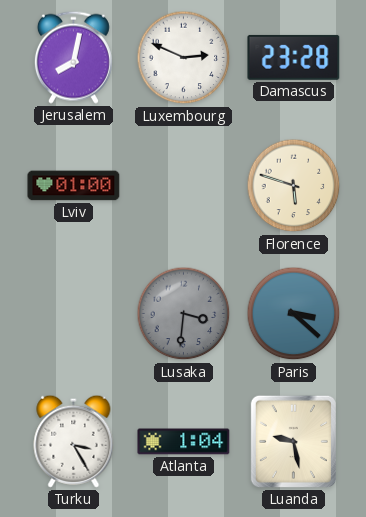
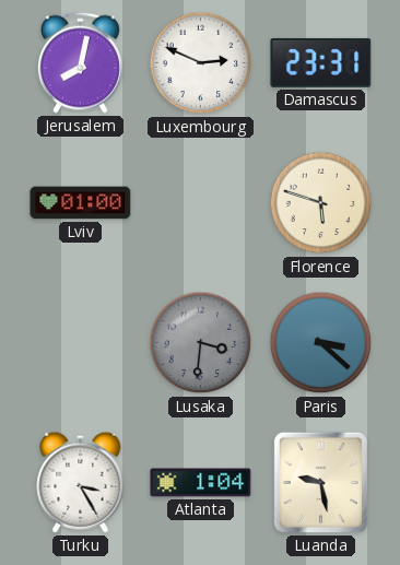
Damascus: 23:28 -> 23:31
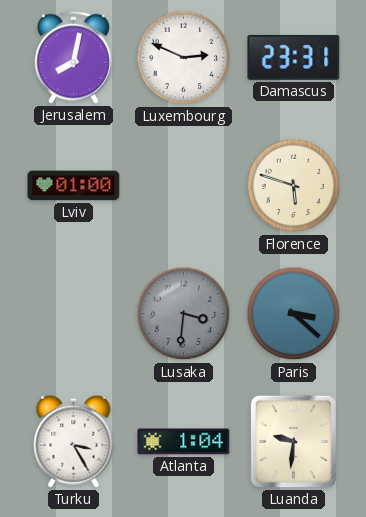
Luanda: 9:28 -> 9:31
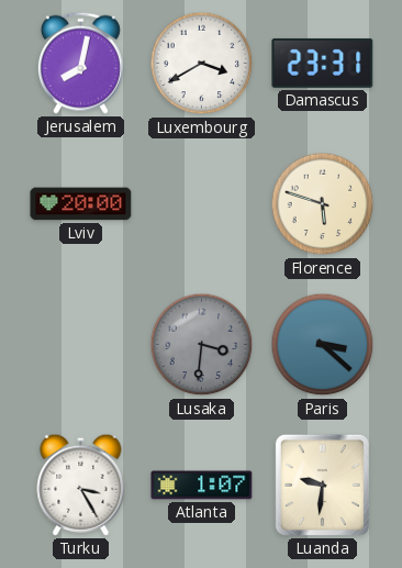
Luxembourg: 2:49 -> 3:40
Lviv: 01:00 -> 20:00
Atlanta: 1:04 -> 1:07
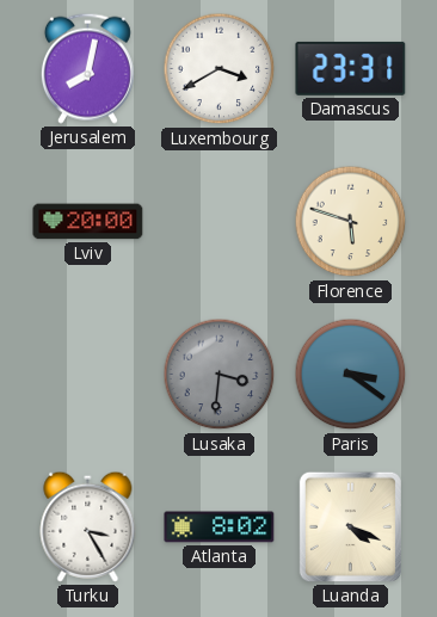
Paris: 3:22 -> 3:21
Atlanta: 1:07 -> 8:02
Luanda: 9:31 -> 4:19
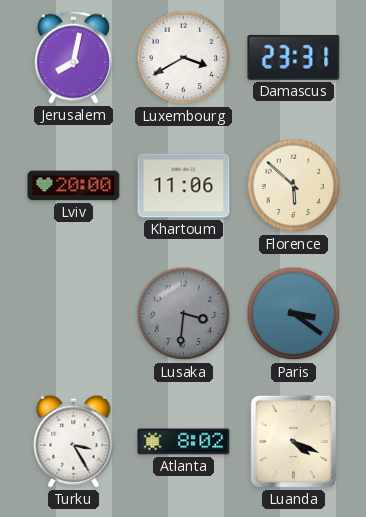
Khartoum: none -> 11:06
Florence: 5:48 -> 5:52
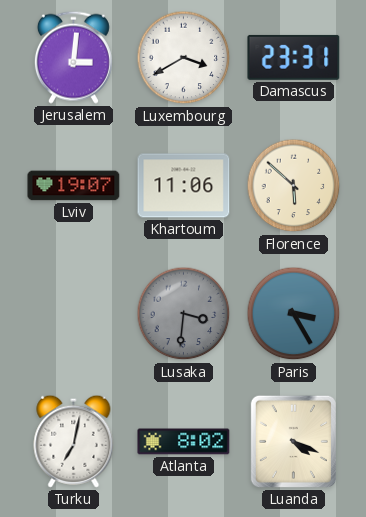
Jerusalem: 8:02 -> 3:01
Lviv: 20:00 -> 19:07
Paris: 3:21 -> 3:25
Turku: 3:25 -> 7:02
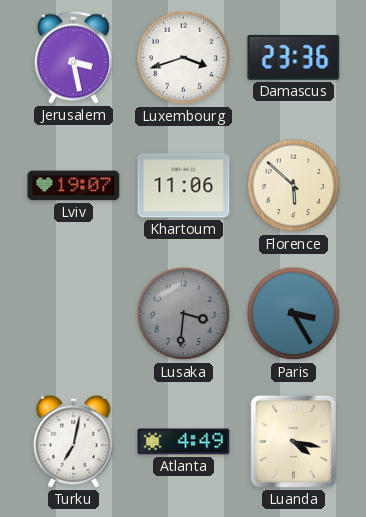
Jerusalem: 3:01 -> 3:28
Luxembourg: 3:40 -> 3:42
Damascus: 23:31 -> 23:36
Atlanta: 8:02 -> 4:49
Luanda: 4:19 -> 4:17
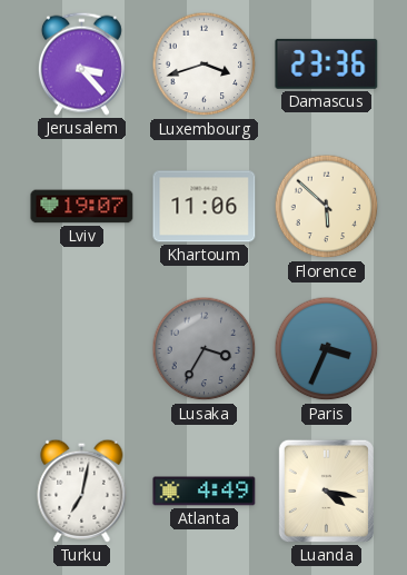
Jerusalem: 3:28 -> 3:23
Lusaka: 3:31 -> 3:35
Paris: 3:25 -> 3:34
